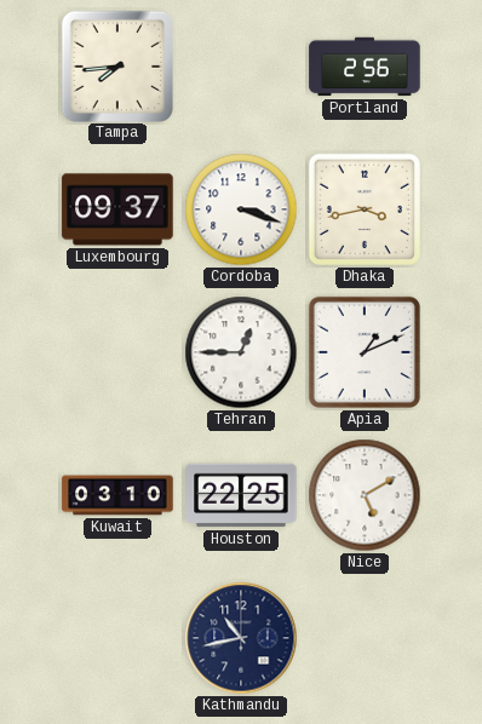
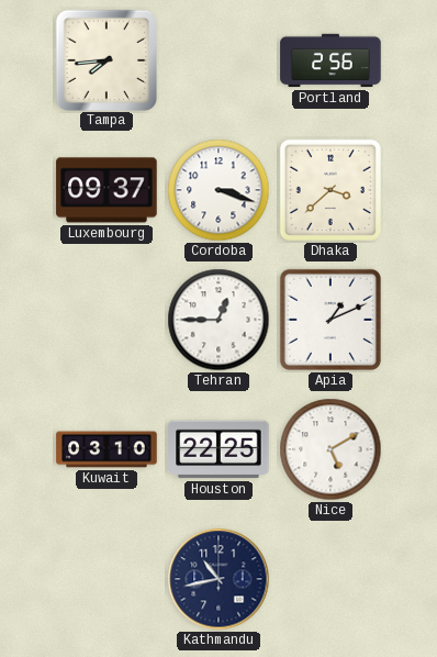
Dhaka: 3:43 -> 3:38
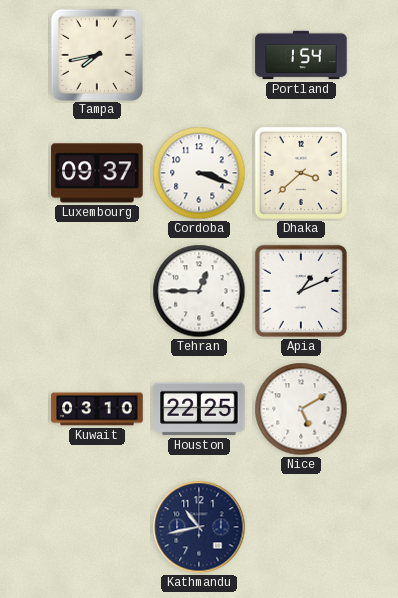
Tampa: 7:44 -> 7:43
Portland: 2:56 -> 1:54
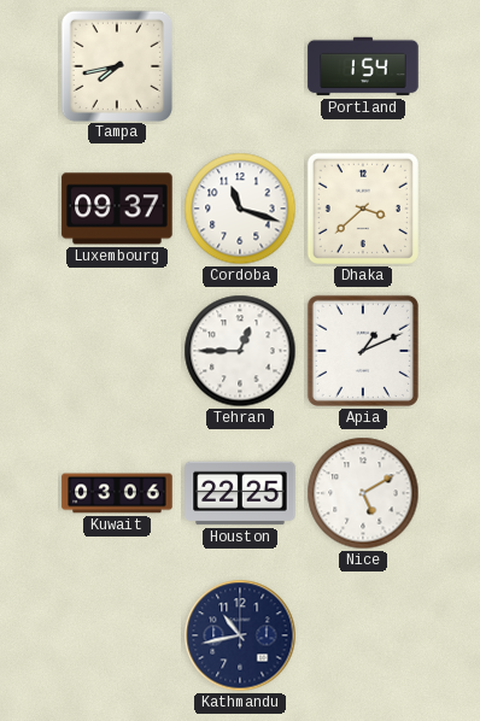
Cordoba: 3:18 -> 11:18
Kuwait: 03:10 -> 03:06
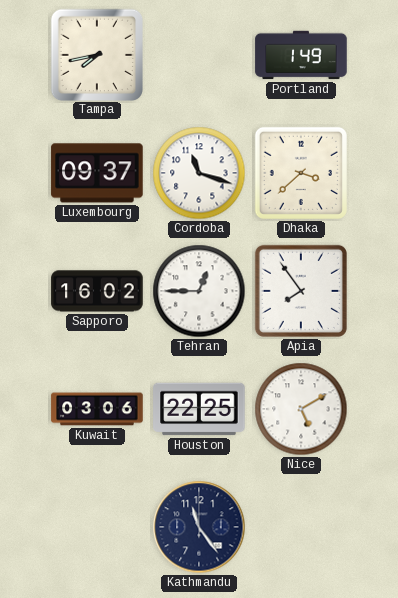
Portland: 1:54 -> 1:49
Sapporo: none -> 16:02
Apia: 1:11 -> 7:54
Kathmandu: 10:43 -> 11:24
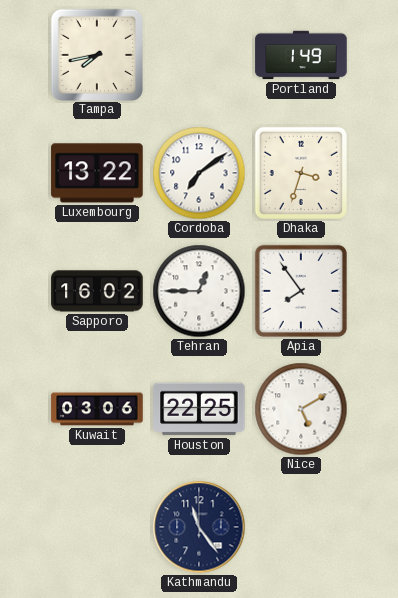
Luxembourg: 09:37 -> 13:22
Cordoba: 11:18 -> 7:09
Dhaka: 3:38 -> 3:33
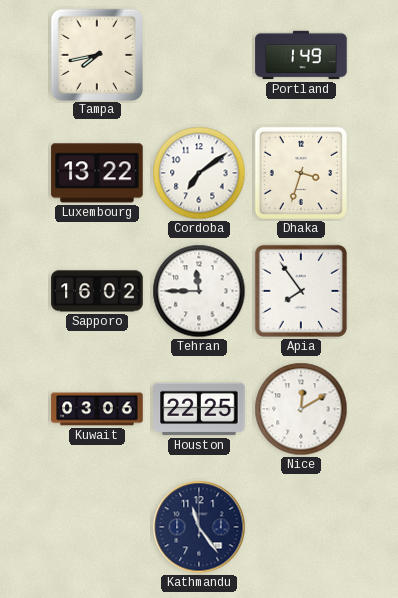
Tehran: 12:45 -> 11:45
Nice: 5:10 -> 12:10
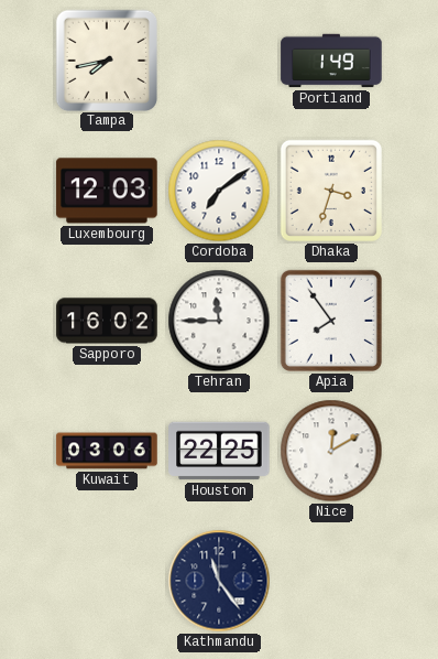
Luxembourg: 13:22 -> 12:03
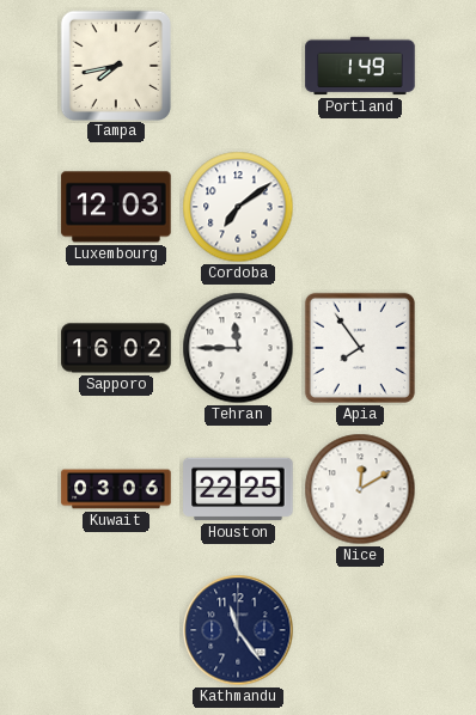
Dhaka: 3:33 -> none
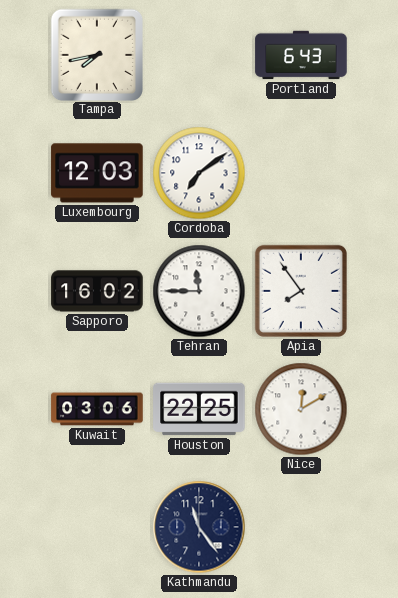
Portland: 1:49 -> 6:43
